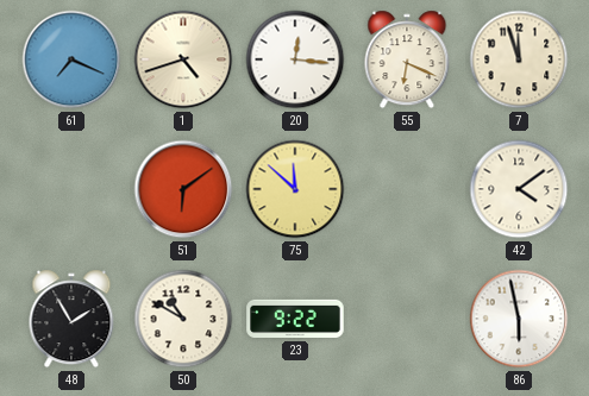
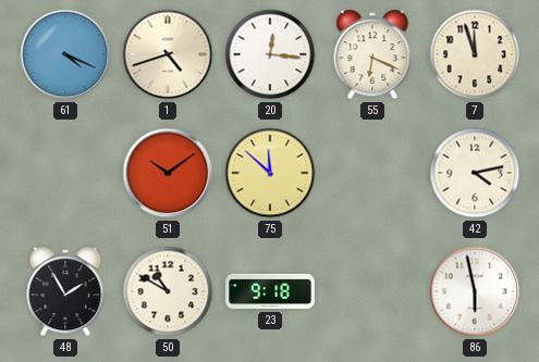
61: 7:19 -> 4:19
51: 6:09 -> 10:09
42: 4:09 -> 4:13
23: 9:22 -> 9:18
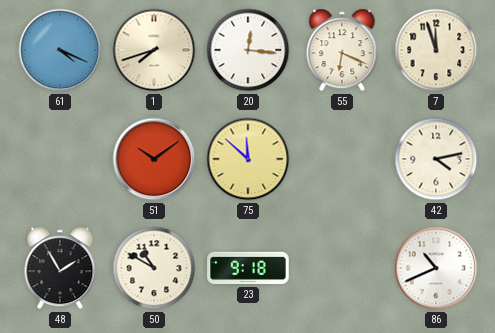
1: 4:42 -> 7:42
86: 5:58 -> 10:41
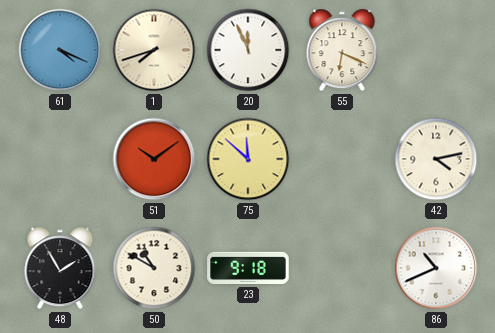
20: 12:16 -> 11:56
7: 11:57 -> none
